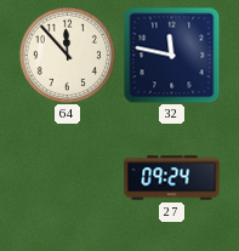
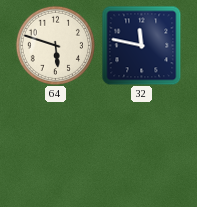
64: 11:53 -> 5:48
27: 09:24 -> none
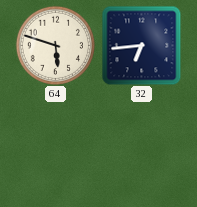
32: 11:47 -> 6:44
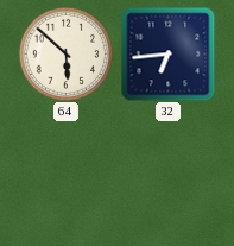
64: 5:48 -> 5:52
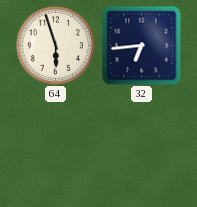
64: 5:52 -> 5:57
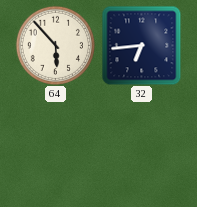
64: 5:57 -> 5:53
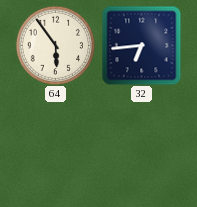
64: 5:53 -> 5:54
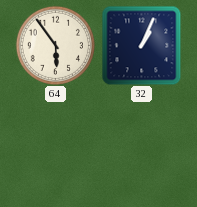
32: 6:44 -> 1:04
